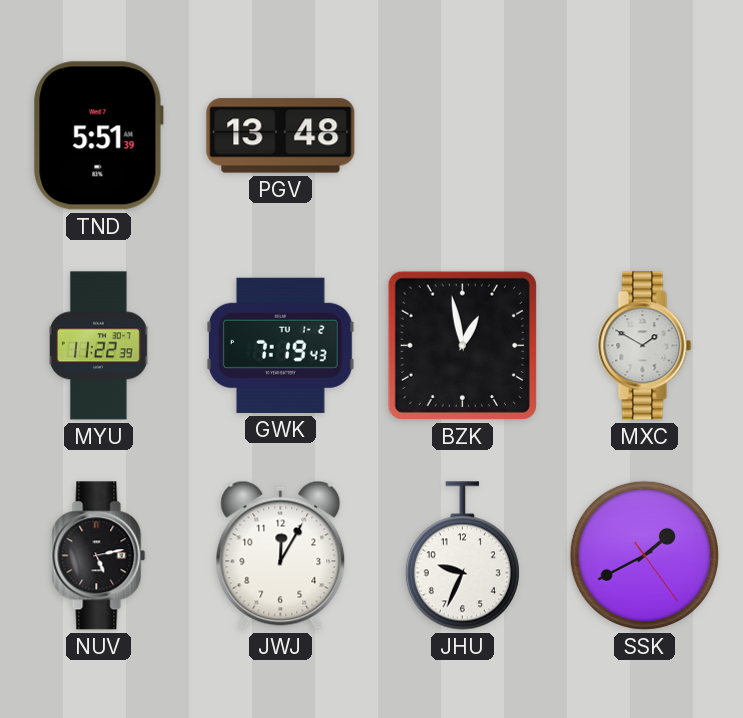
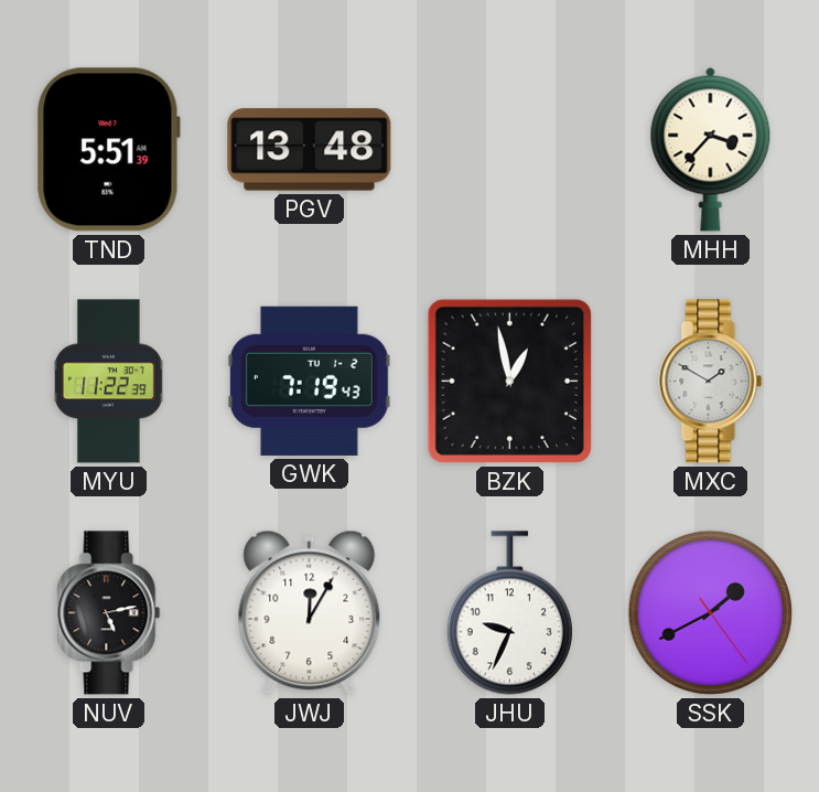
MHH: none -> 3:37
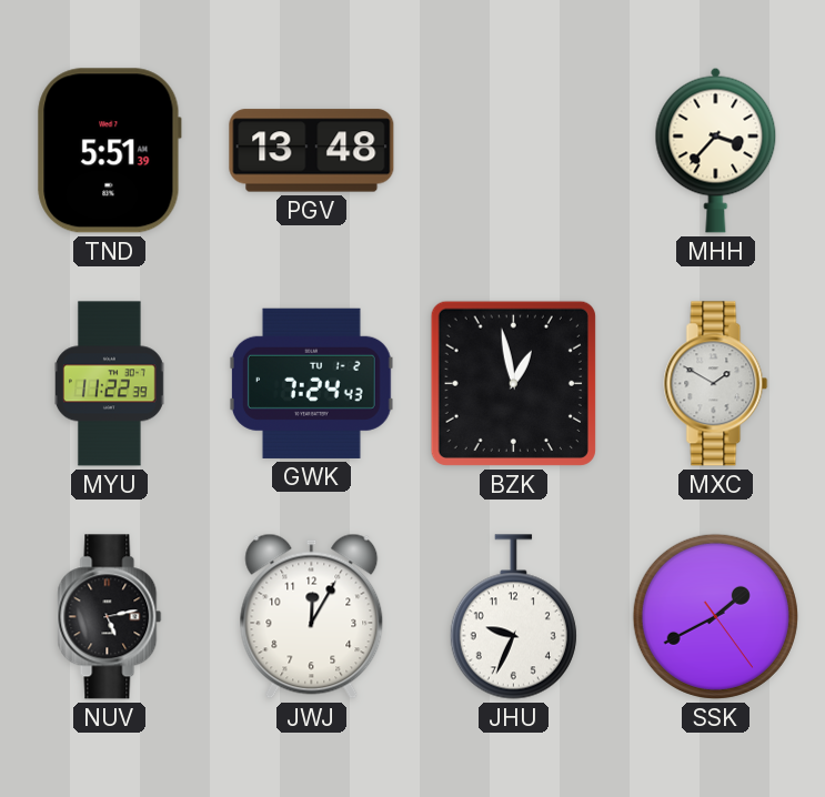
GWK: 7:19 -> 7:24
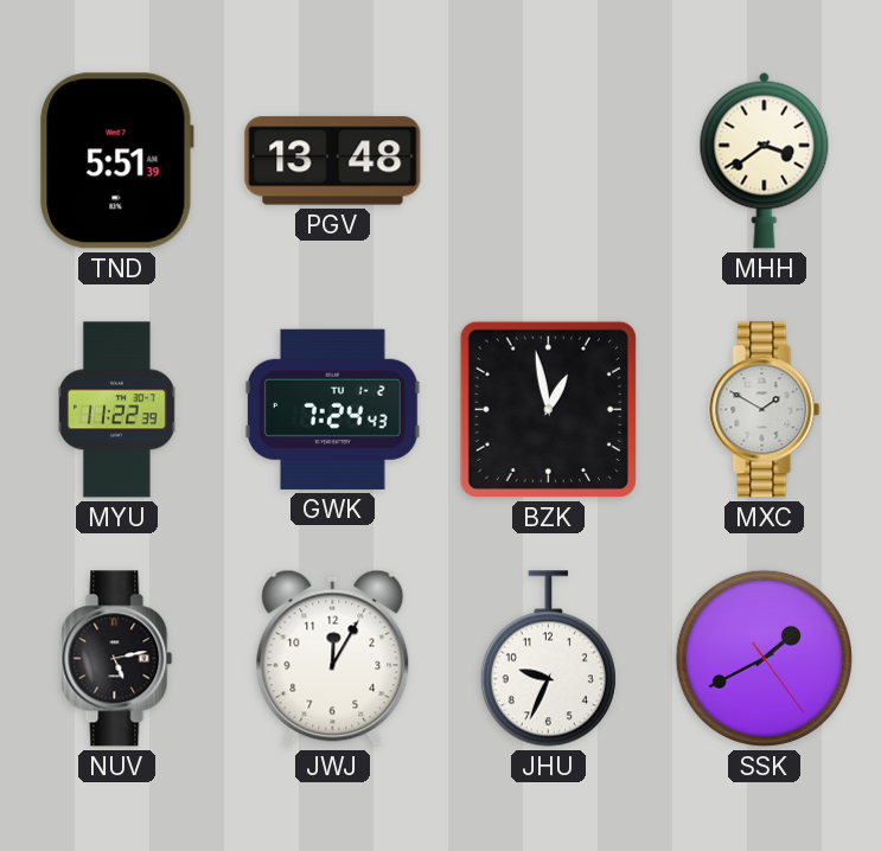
MHH: 3:37 -> 3:39
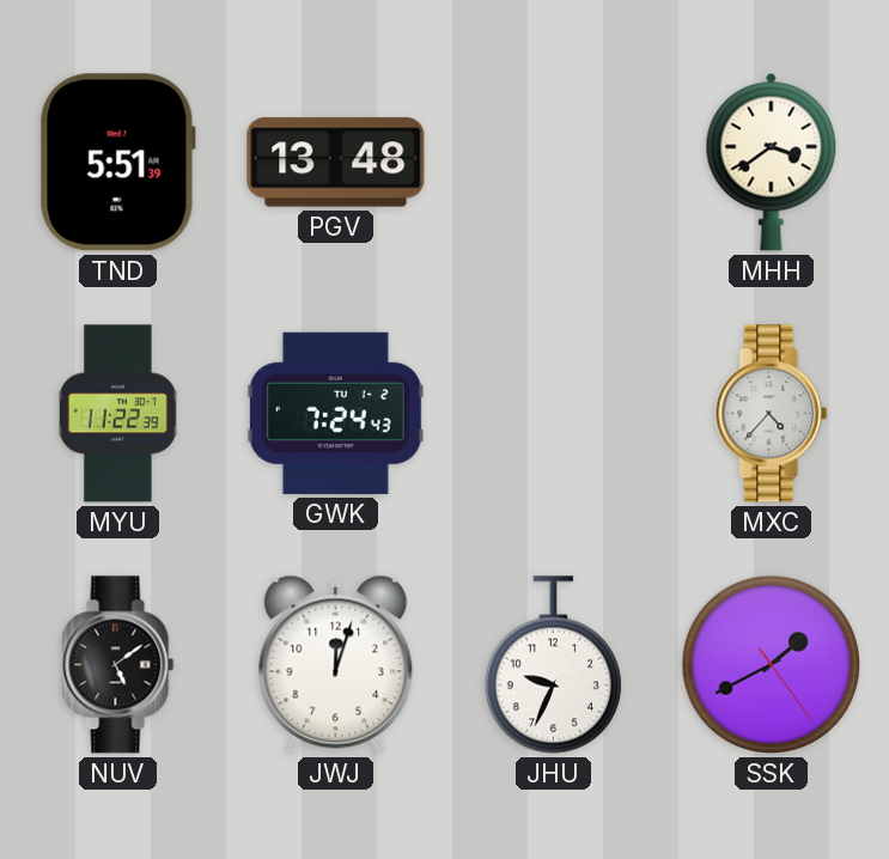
BZK: 12:58 -> none
MXC: 1:50 -> 4:37
NUV: 5:13 -> 5:09
JWJ: 12:05 -> 12:03
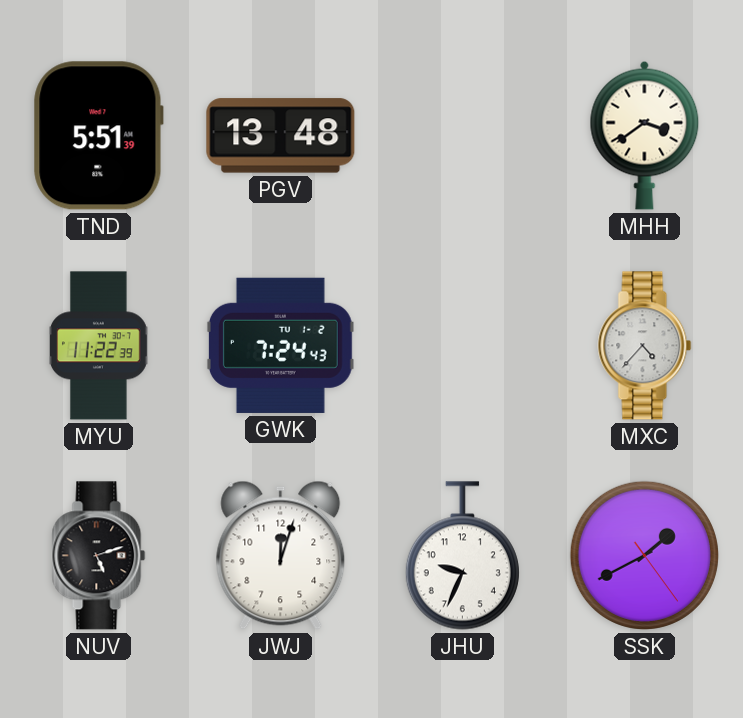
NUV: 5:09 -> 5:12
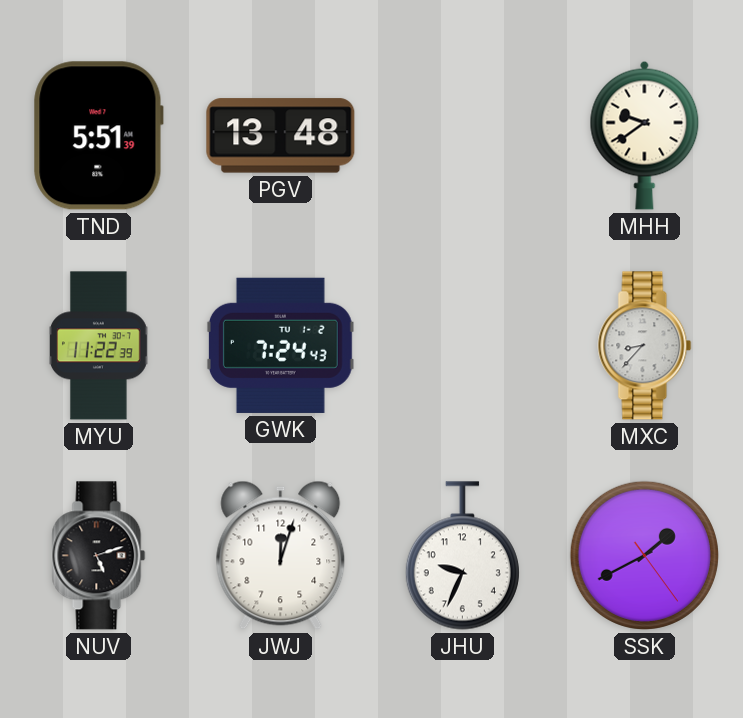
MHH: 3:39 -> 9:39
MXC: 4:37 -> 8:37
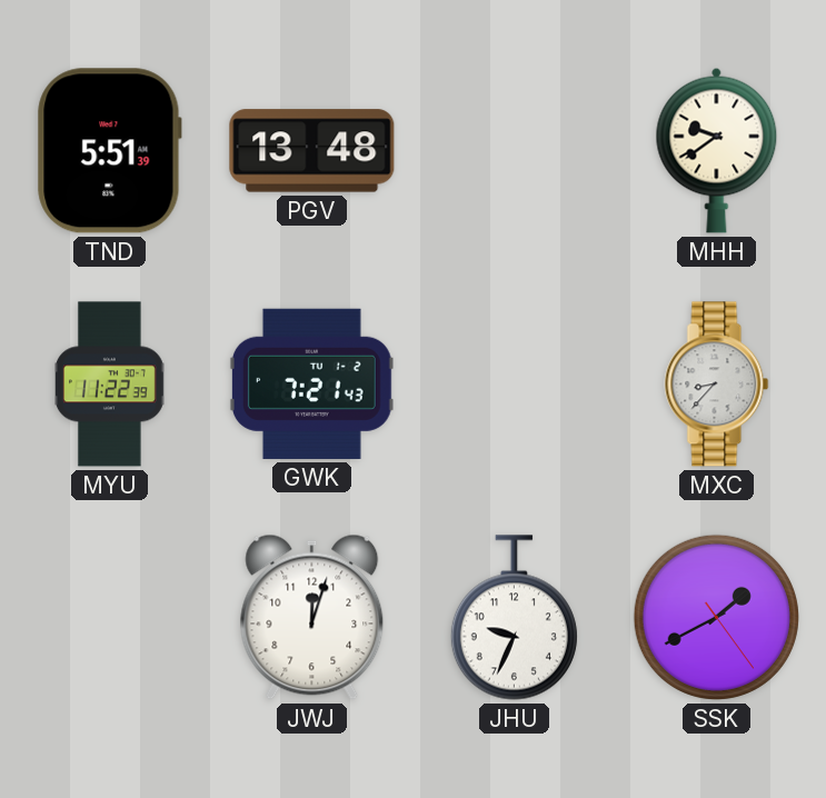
GWK: 7:24 -> 7:21
NUV: 5:12 -> none
